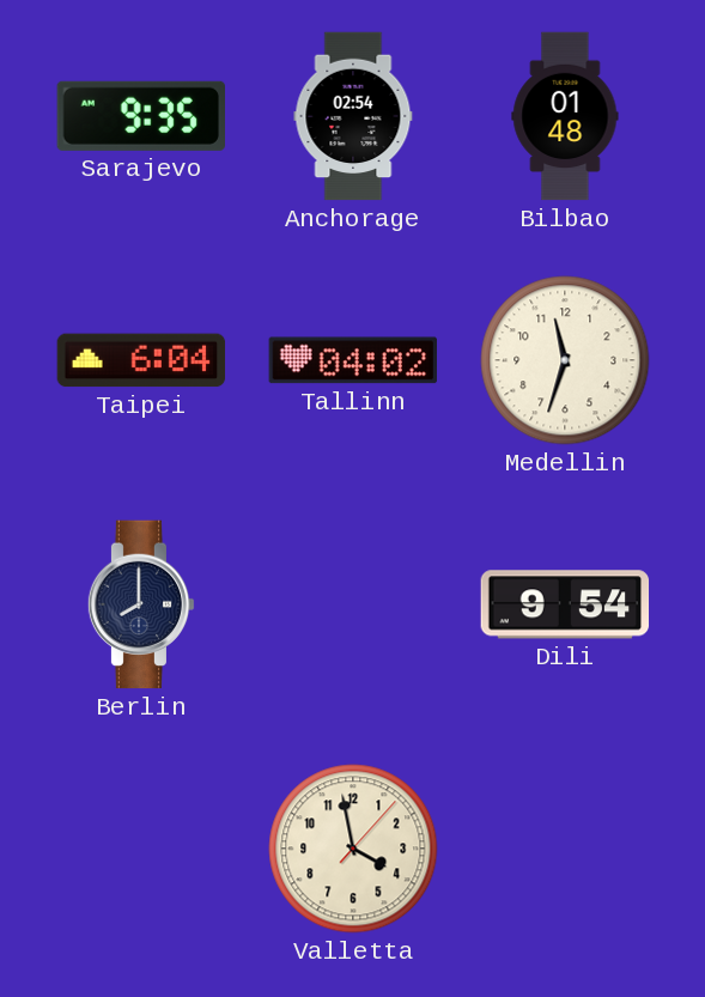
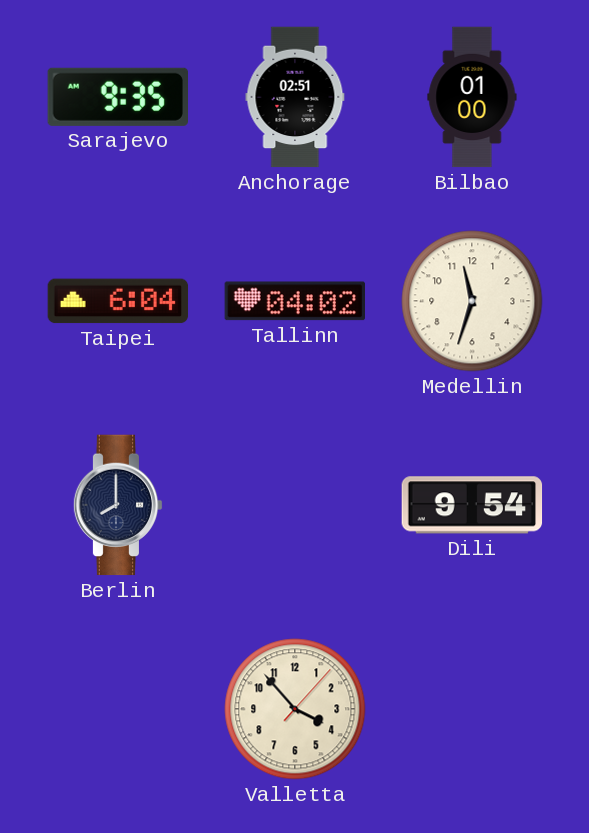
Anchorage: 02:54 -> 02:51
Bilbao: 01:48 -> 01:00
Valletta: 3:58 -> 3:53
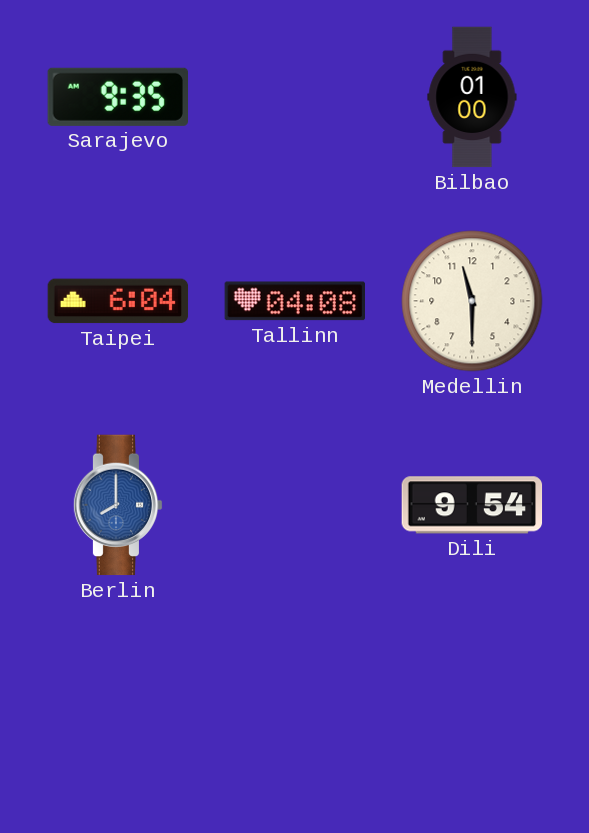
Anchorage: 02:51 -> none
Tallinn: 04:02 -> 04:08
Medellin: 11:33 -> 11:30
Berlin dial: navy -> blue
Valletta: 3:53 -> none
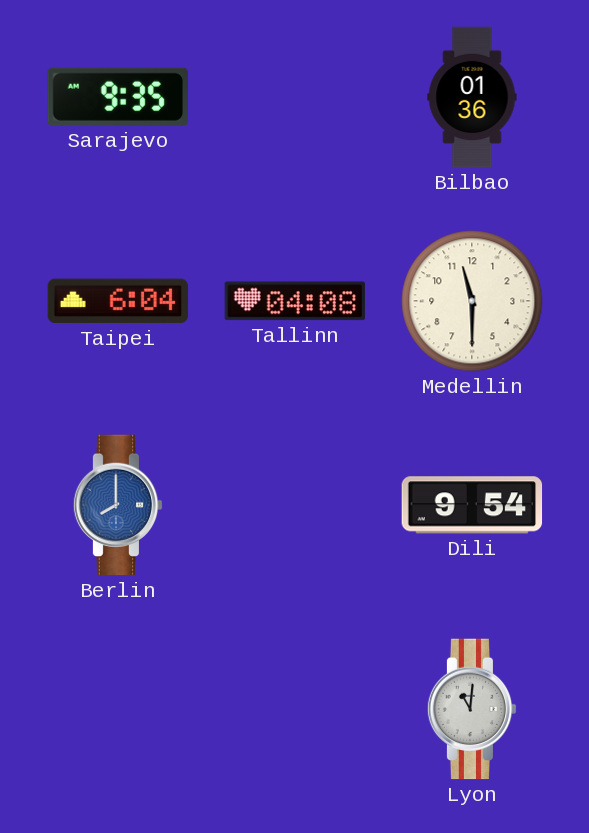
Bilbao: 01:00 -> 01:36
Lyon: none -> 11:01
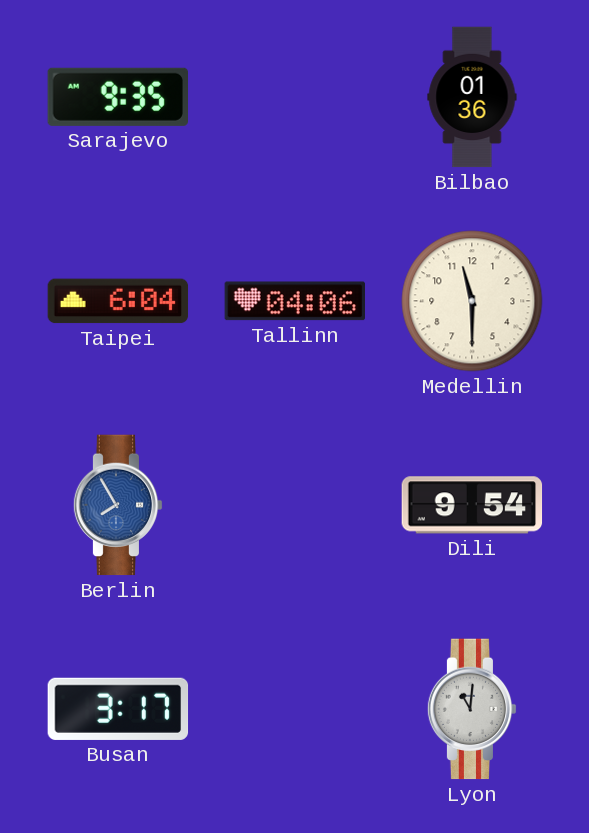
Tallinn: 04:08 -> 04:06
Berlin: 8:00 -> 7:55
Busan: none -> 3:17
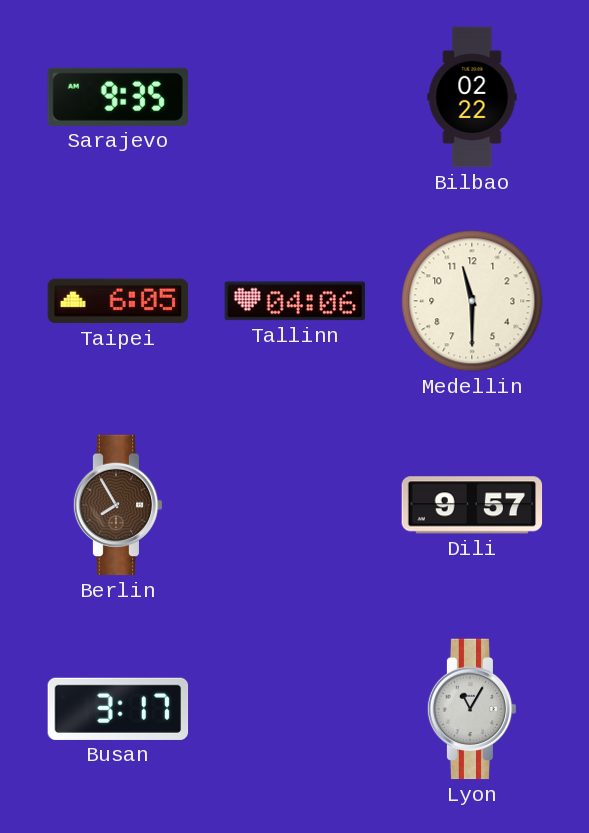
Bilbao: 01:36 -> 02:22
Taipei: 6:04 -> 6:05
Berlin dial: blue -> brown
Dili: 9:54 -> 9:57
Lyon: 11:01 -> 11:05
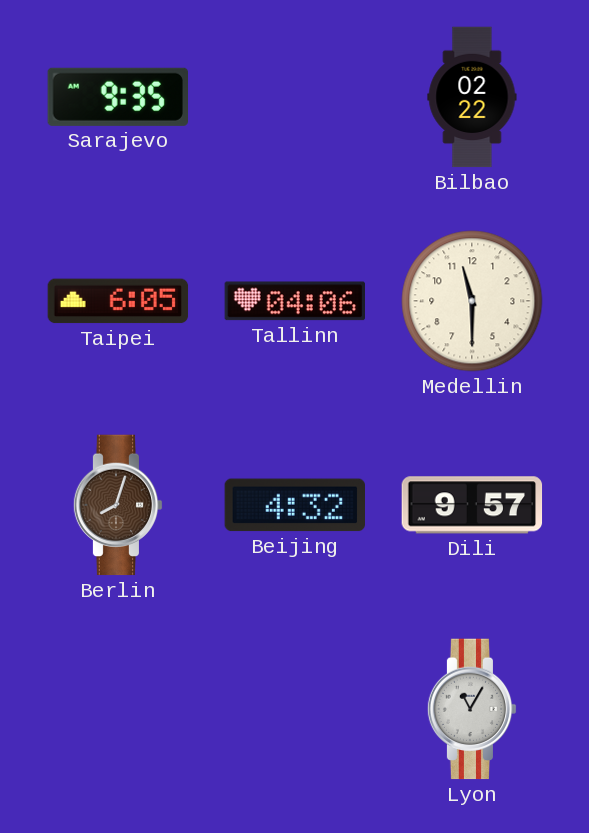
Berlin: 7:55 -> 8:03
Beijing: none -> 4:32
Busan: 3:17 -> none
